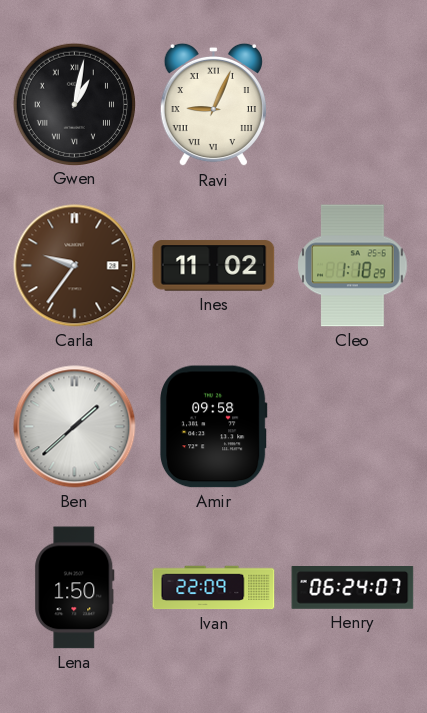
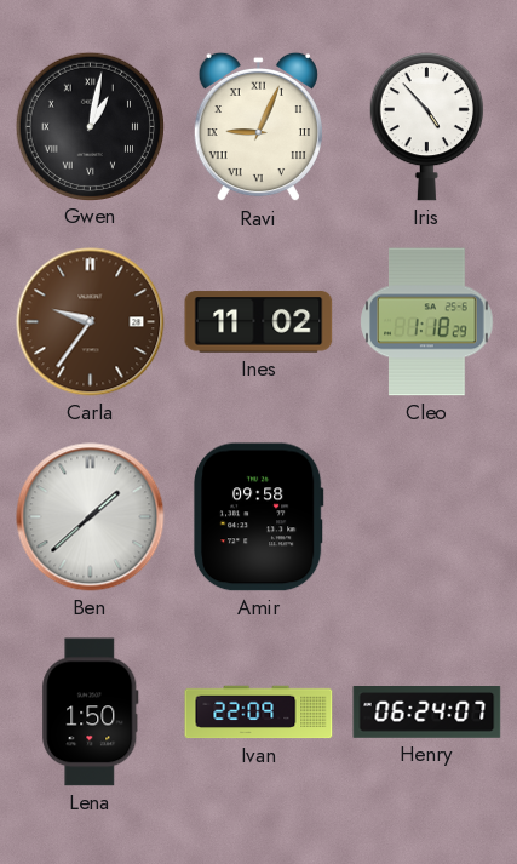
Iris: none -> 4:53
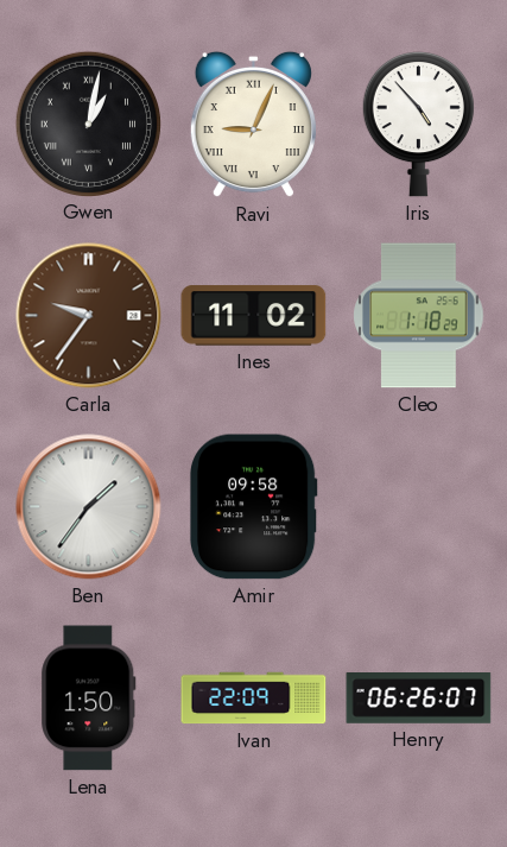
Ben: 1:38 -> 1:36
Henry: 06:24 -> 06:26
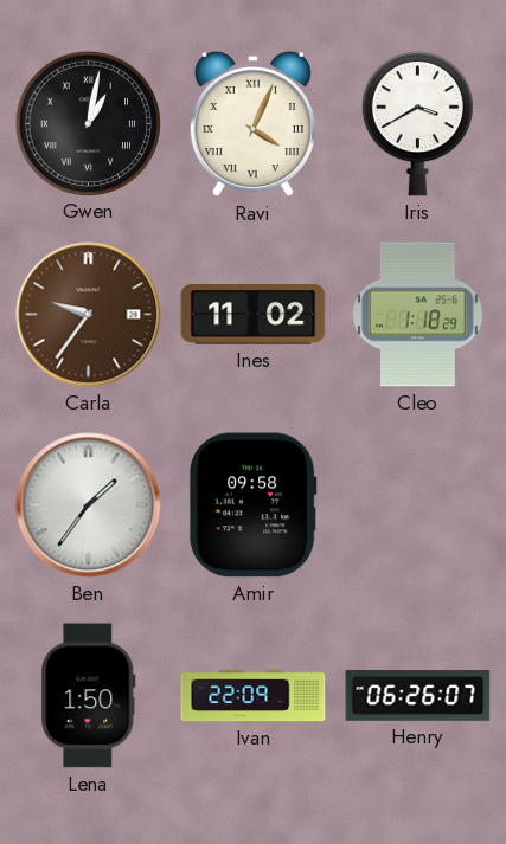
Ravi: 9:04 -> 4:04
Iris: 4:53 -> 3:40
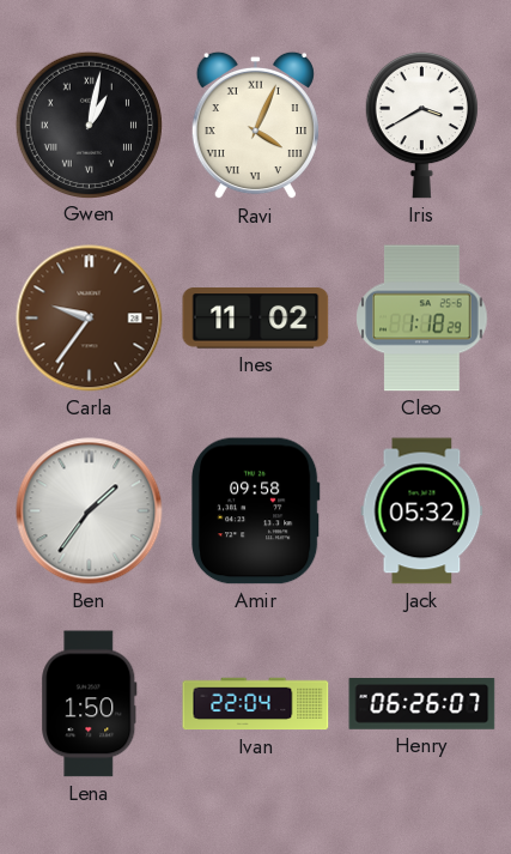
Jack: none -> 05:32
Ivan: 22:09 -> 22:04
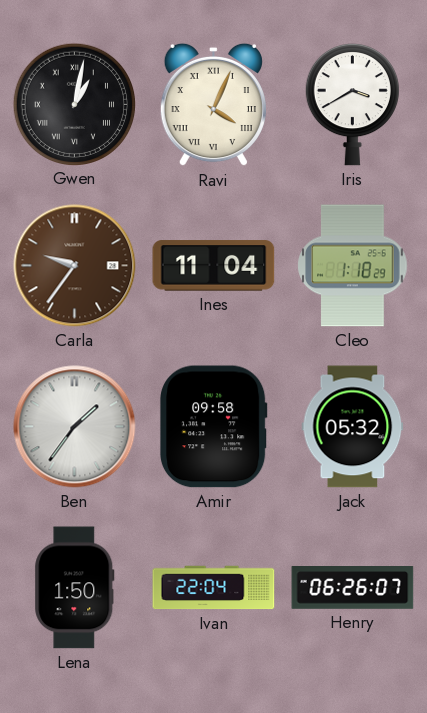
Ines: 11:02 -> 11:04
